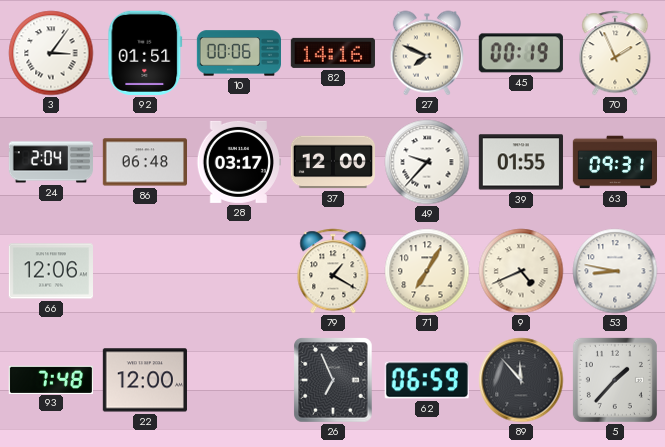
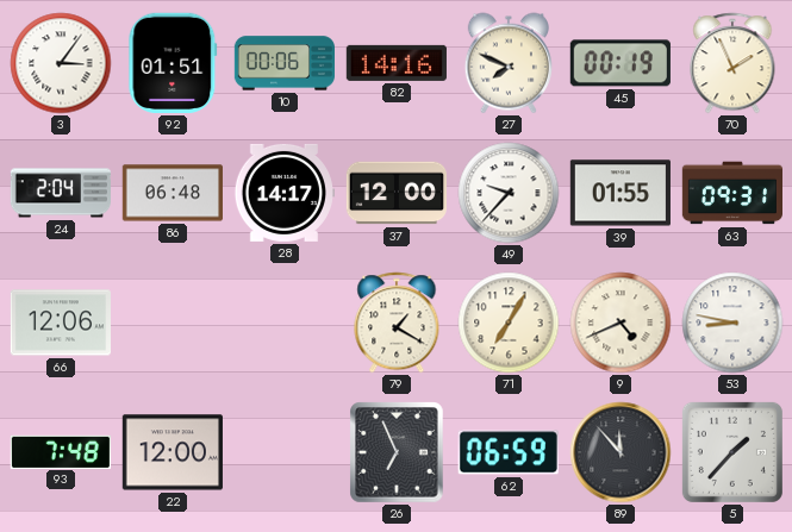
28: 03:17 -> 14:17
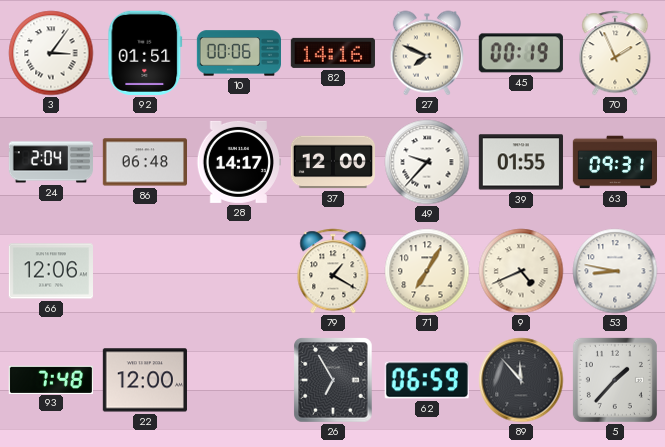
26: 6:56 -> 6:55
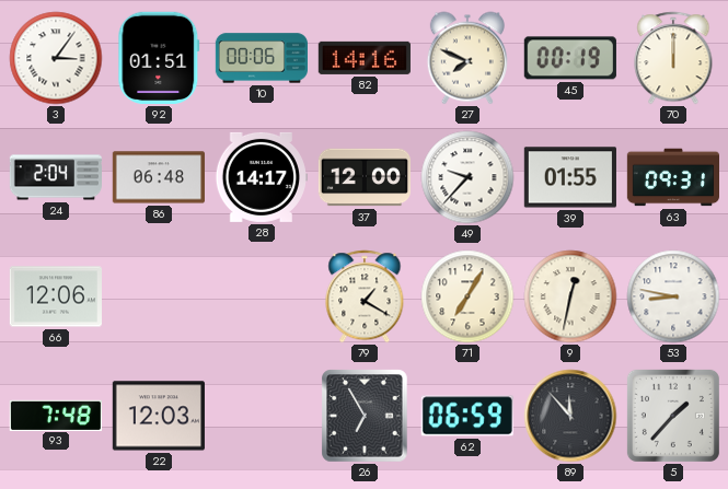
70: 1:56 -> 12:00
9: 4:41 -> 12:32
22: 12:00 -> 12:03
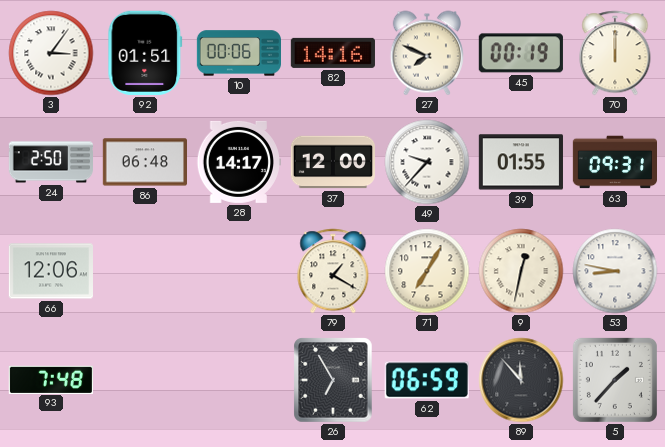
24: 2:04 -> 2:50
22: 12:03 -> none
